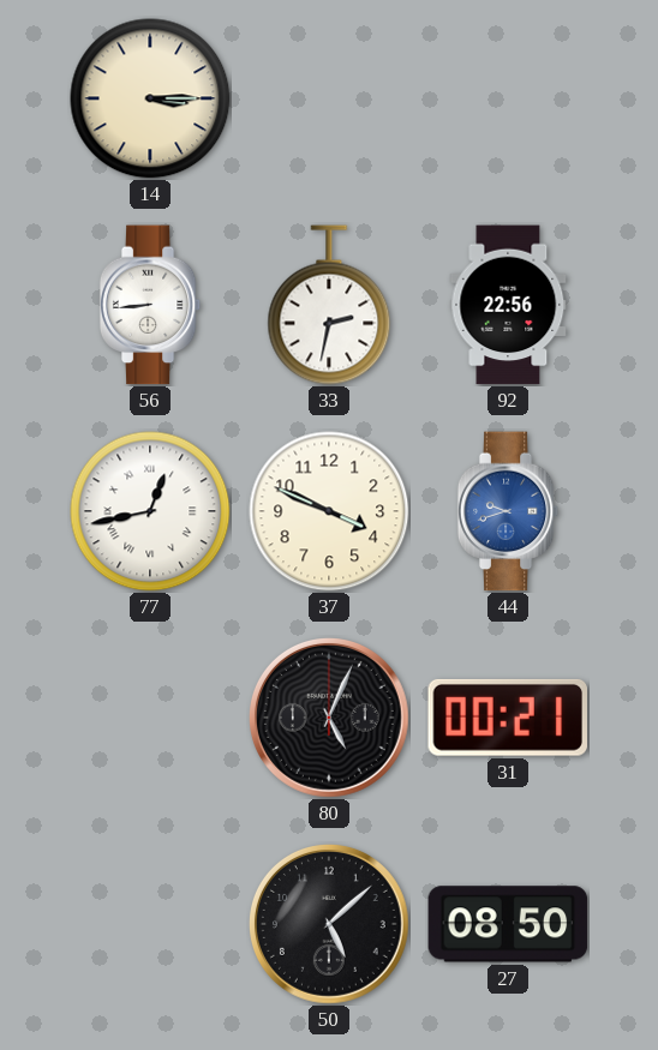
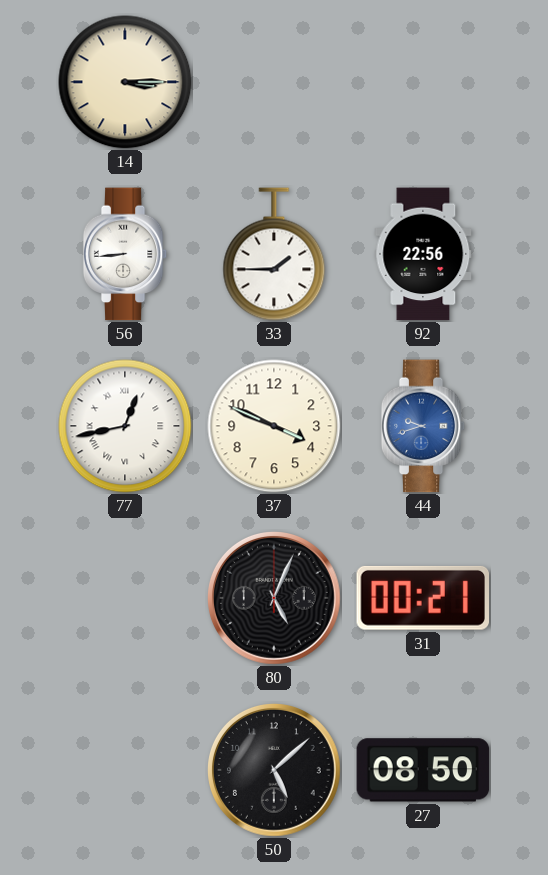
33: 2:32 -> 1:45
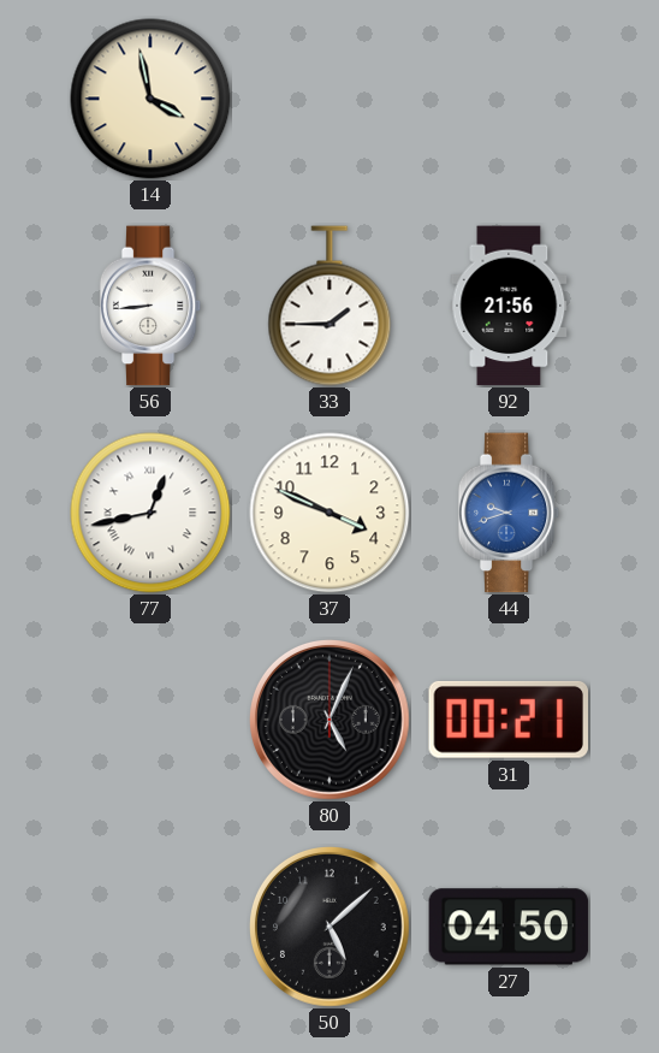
14: 3:15 -> 3:58
92: 22:56 -> 21:56
27: 08:50 -> 04:50
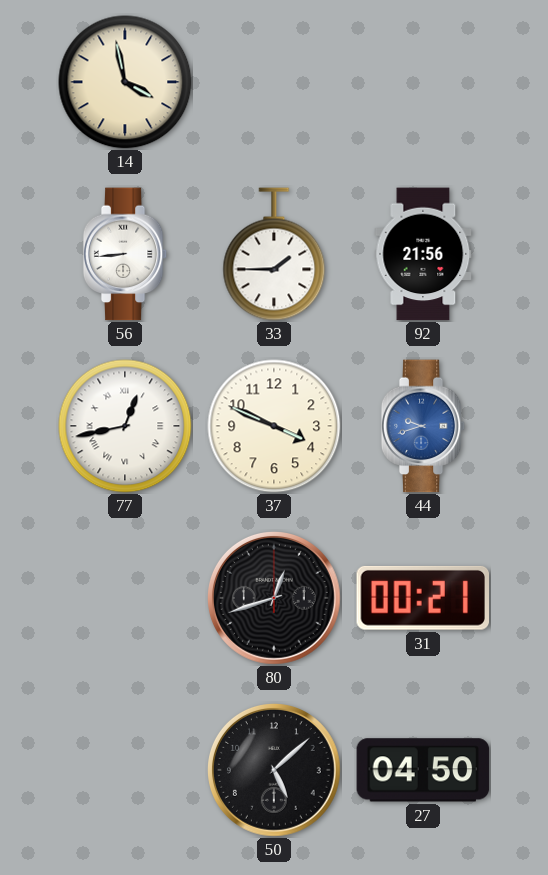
80: 5:04 -> 12:42
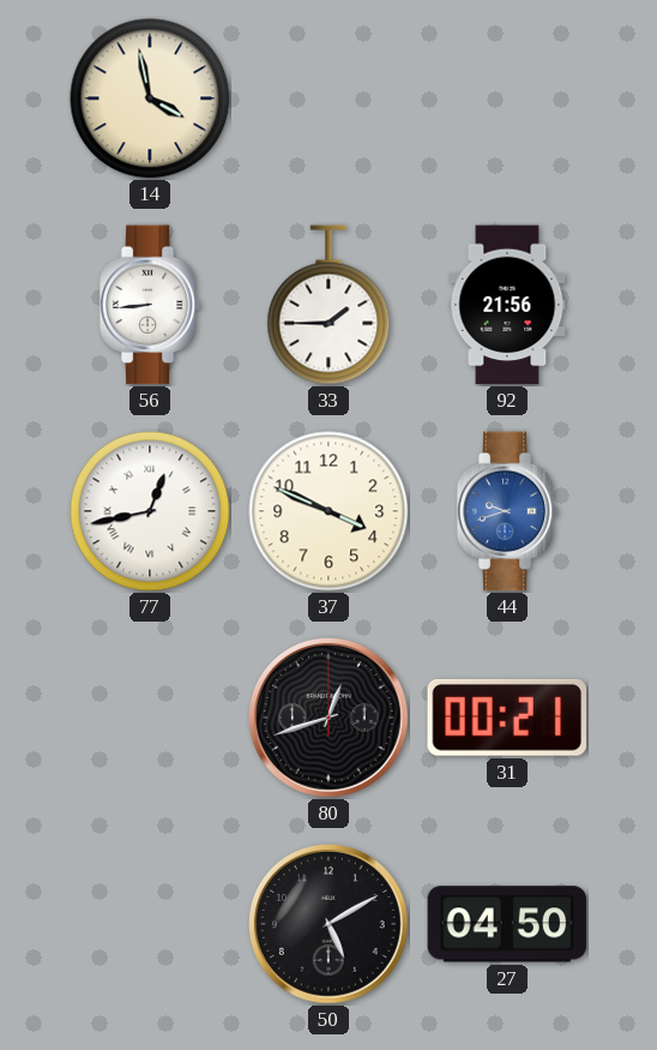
50: 5:08 -> 5:10
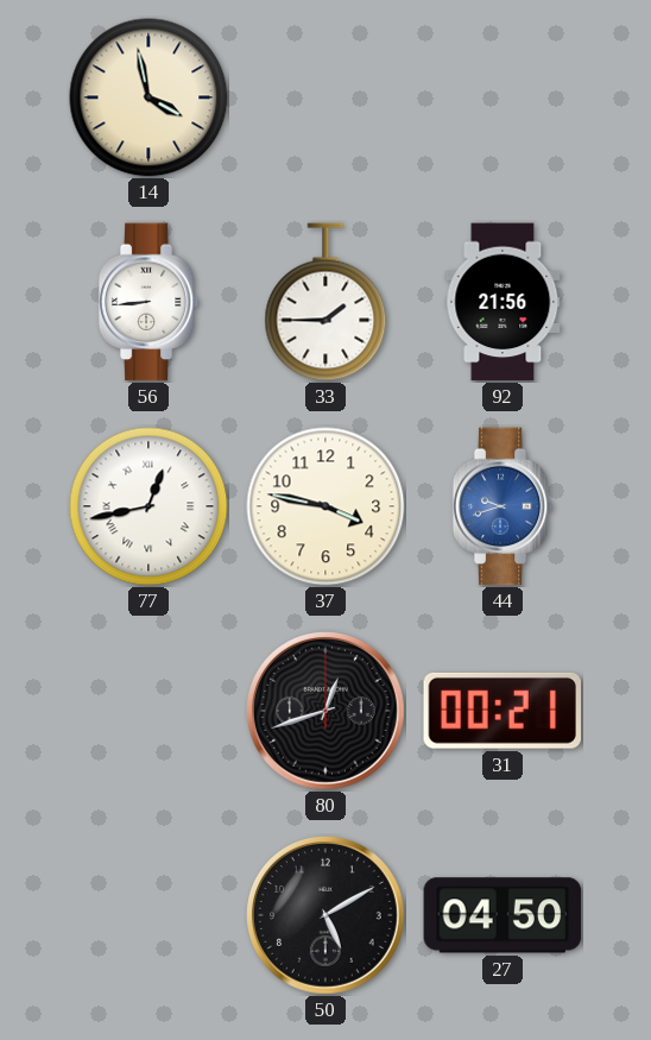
37: 3:49 -> 3:47
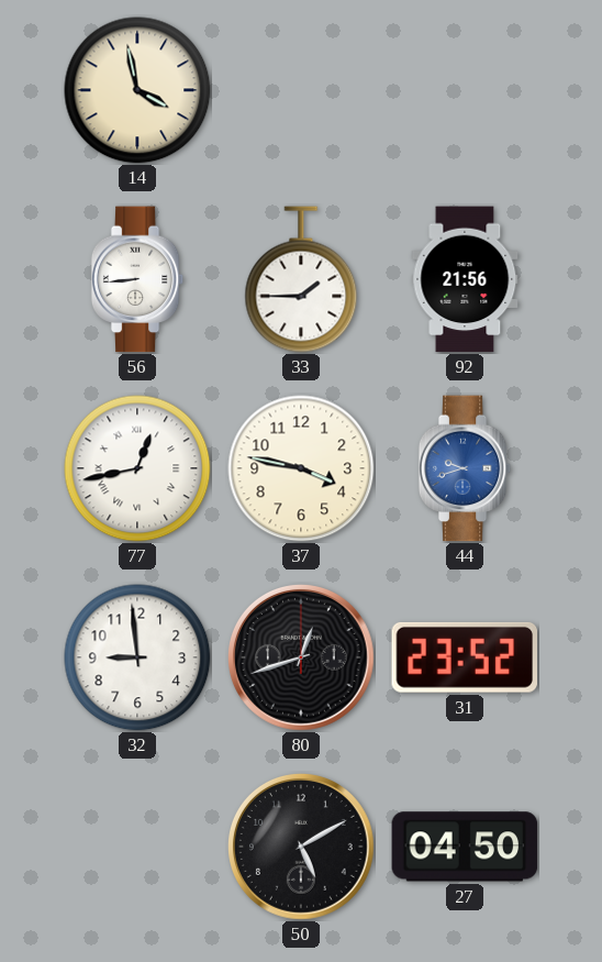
32: none -> 8:59
31: 00:21 -> 23:52
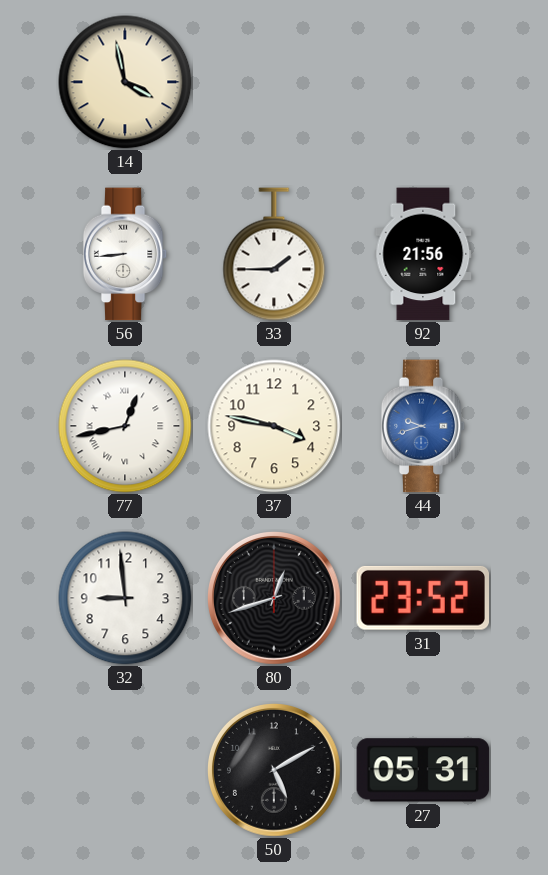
27: 04:50 -> 05:31
